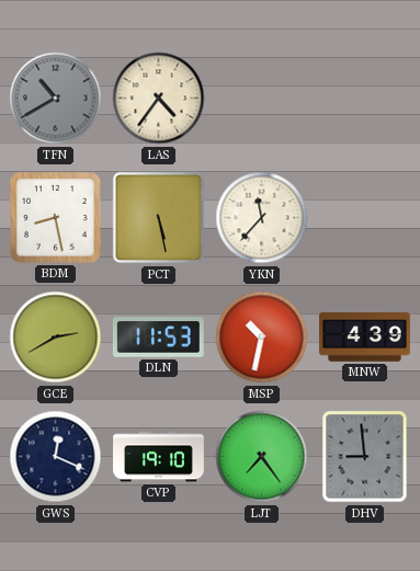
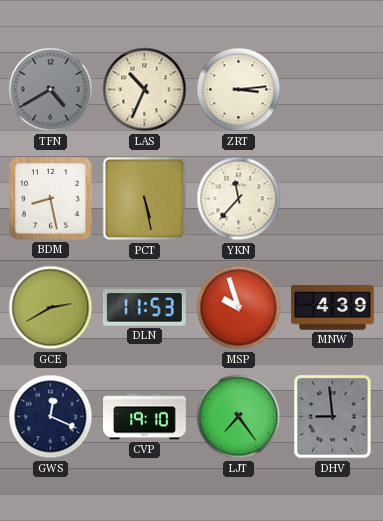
TFN: 10:40 -> 4:40
LAS: 4:36 -> 10:34
ZRT: none -> 3:14
MSP: 10:32 -> 9:57
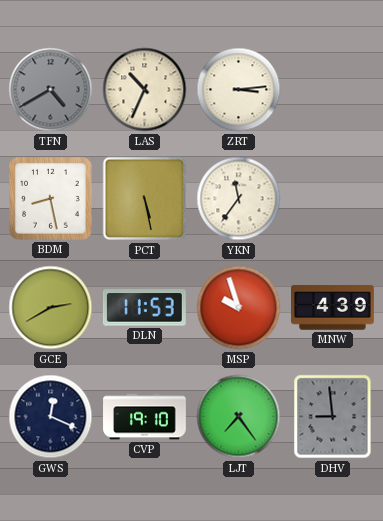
YKN: 11:37 -> 11:36
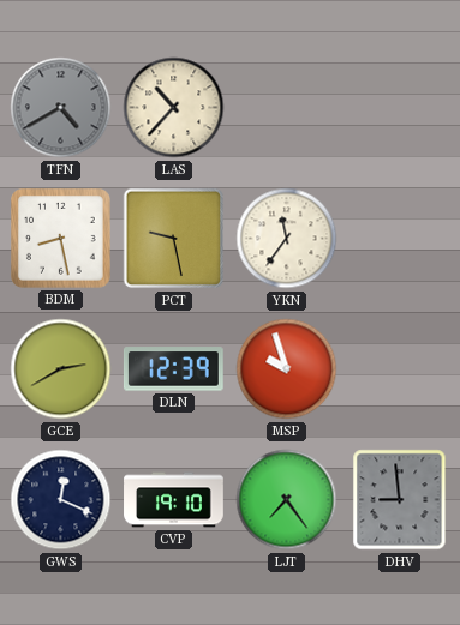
LAS: 10:34 -> 10:37
ZRT: 3:14 -> none
PCT: 5:28 -> 9:28
DLN: 11:53 -> 12:39
MNW: 4:39 -> none
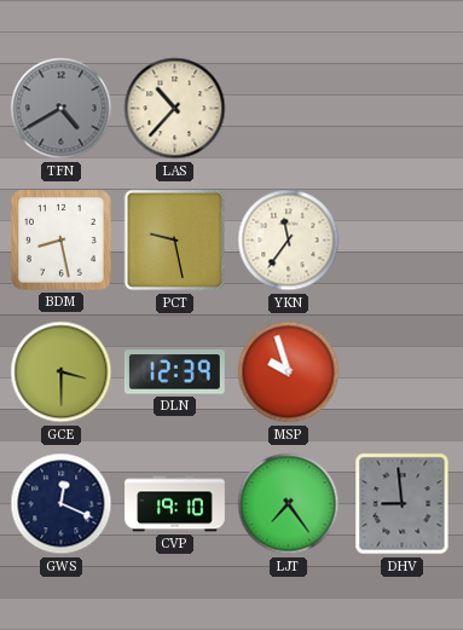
GCE: 2:40 -> 3:30
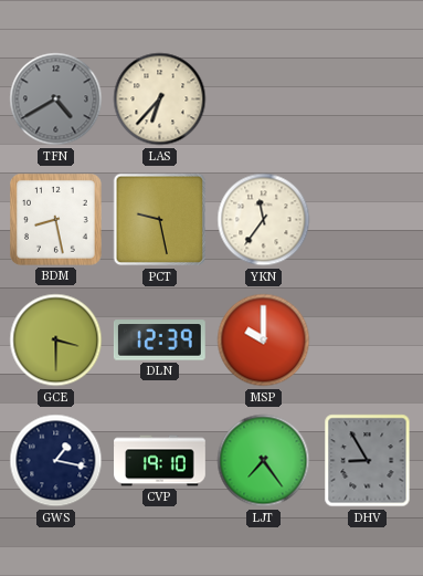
LAS: 10:37 -> 6:37
MSP: 9:57 -> 10:00
GWS: 12:19 -> 1:17
DHV: 8:59 -> 8:55
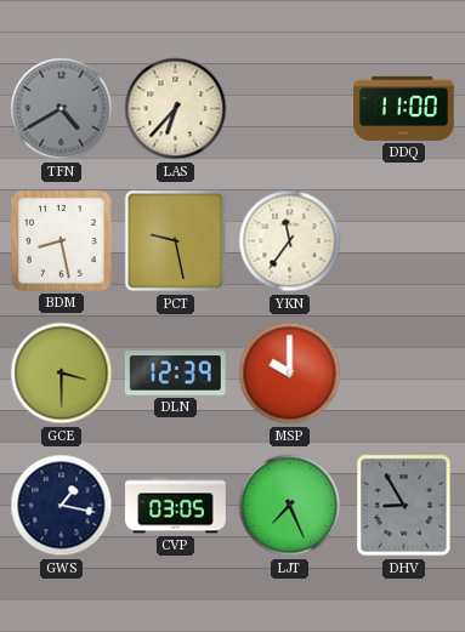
DDQ: none -> 11:00
CVP: 19:10 -> 03:05
LJT: 7:24 -> 7:26
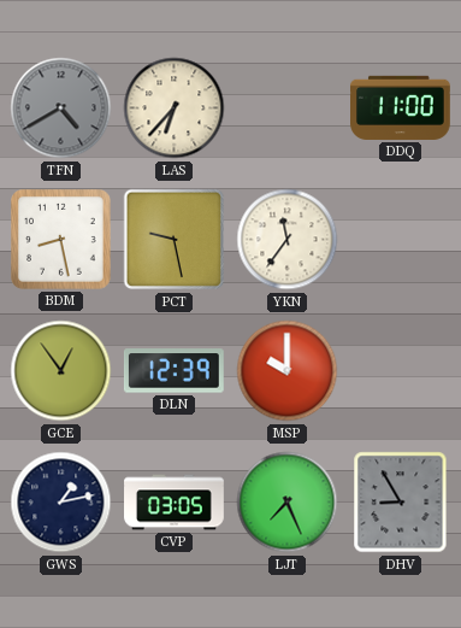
GCE: 3:30 -> 12:54
GWS: 1:17 -> 1:13
